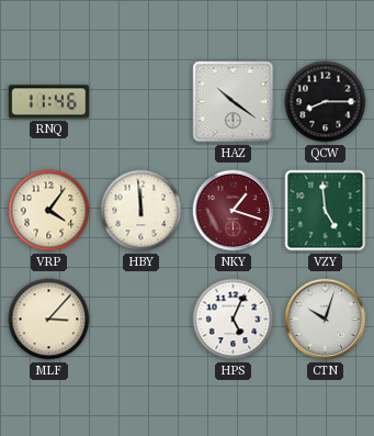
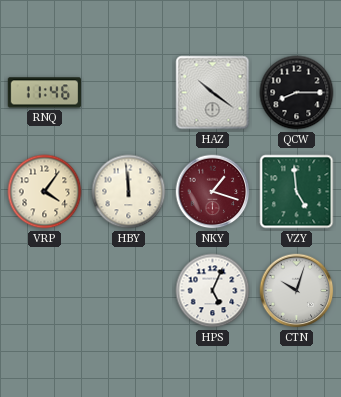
MLF: 3:07 -> none
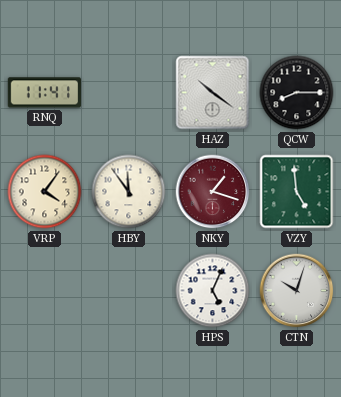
RNQ: 11:46 -> 11:41
HBY: 11:59 -> 11:54
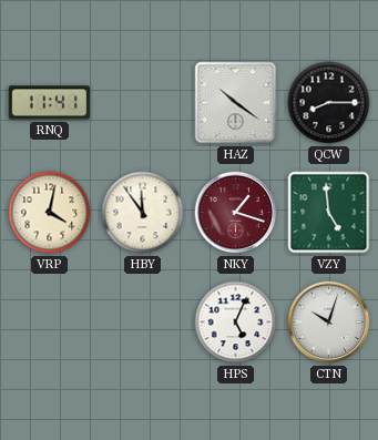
VRP: 4:06 -> 4:02
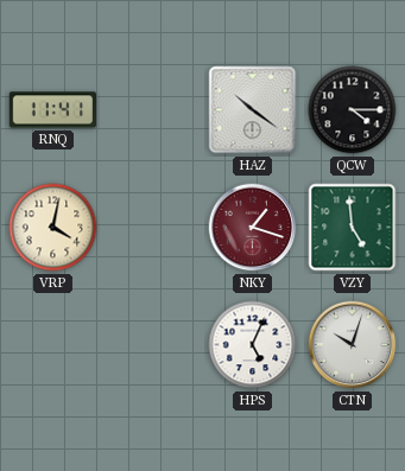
QCW: 8:15 -> 4:15
HBY: 11:54 -> none
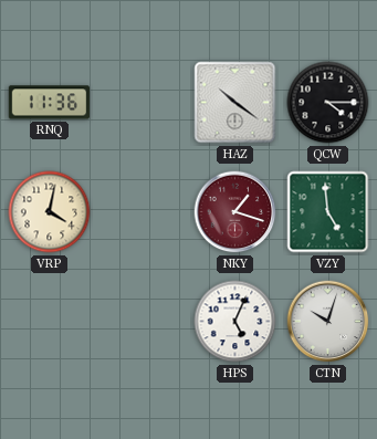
RNQ: 11:41 -> 11:36
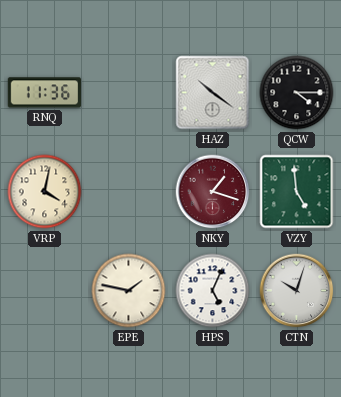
EPE: none -> 1:47
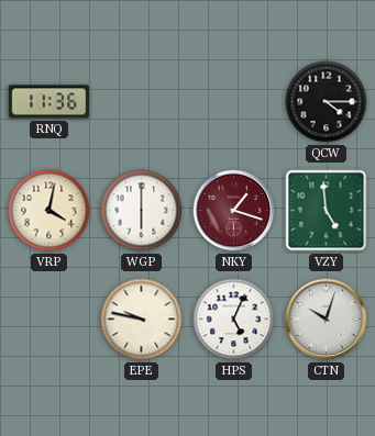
HAZ: 10:21 -> none
WGP: none -> 6:00
EPE: 1:47 -> 9:47
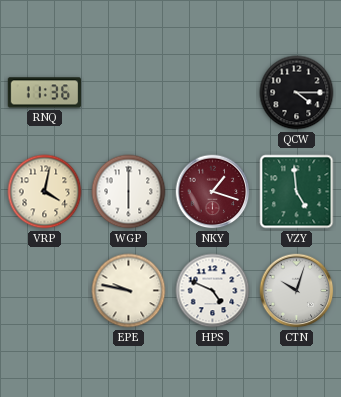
HPS: 5:04 -> 4:49
